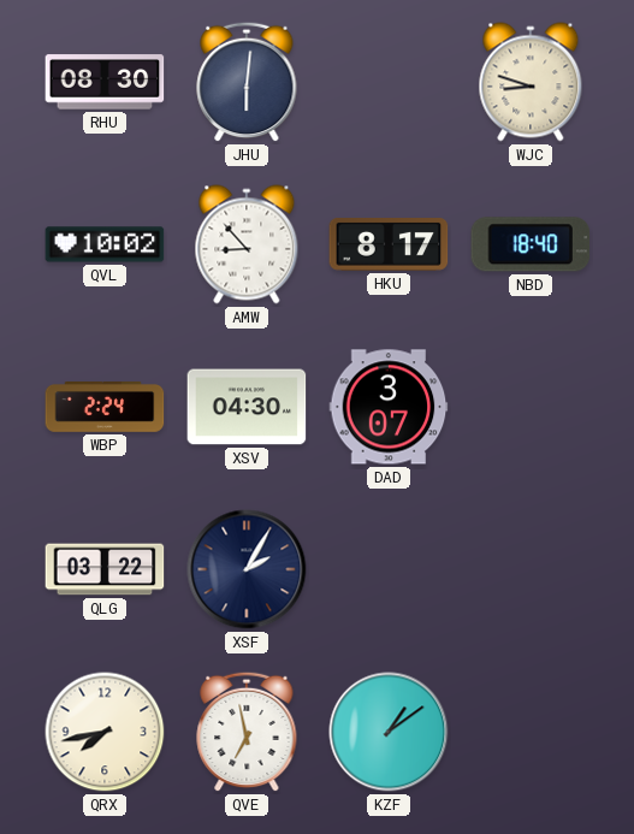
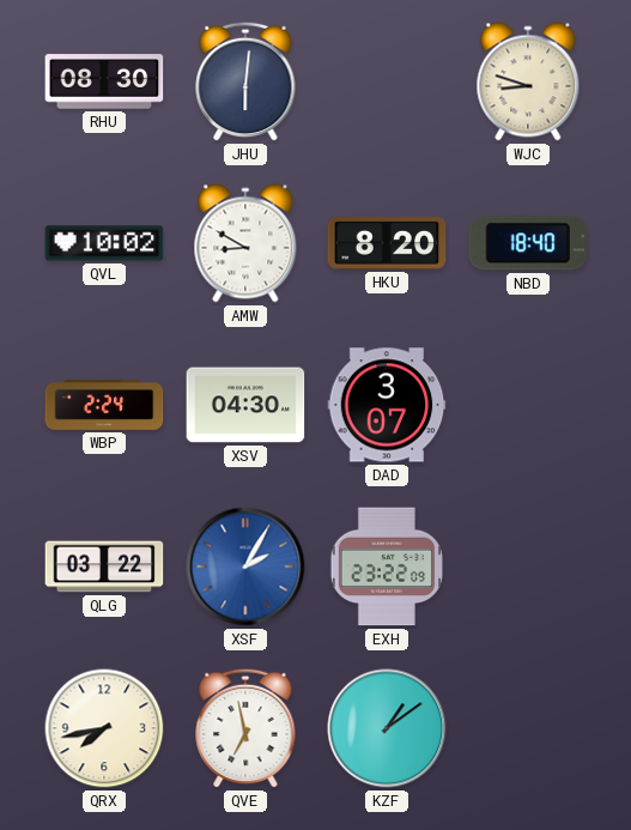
AMW: 8:53 -> 8:50
HKU: 8:17 -> 8:20
XSF dial: navy -> blue
EXH: none -> 23:22
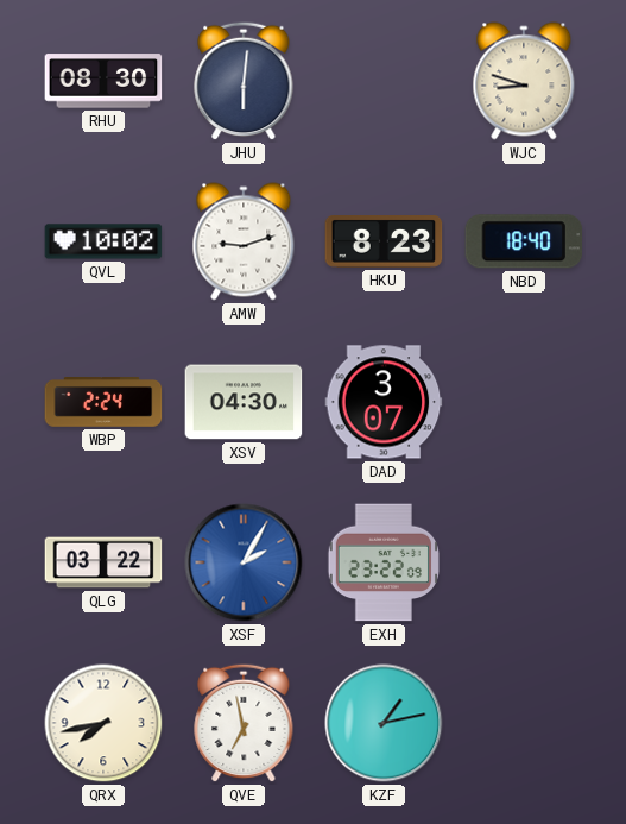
AMW: 8:50 -> 9:12
HKU: 8:20 -> 8:23
KZF: 1:09 -> 1:13
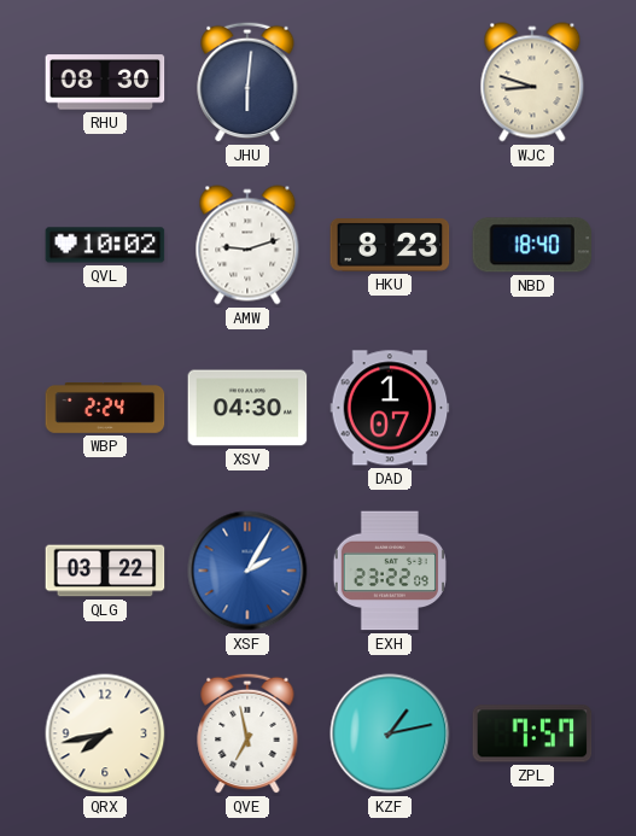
DAD: 3:07 -> 1:07
ZPL: none -> 7:57
